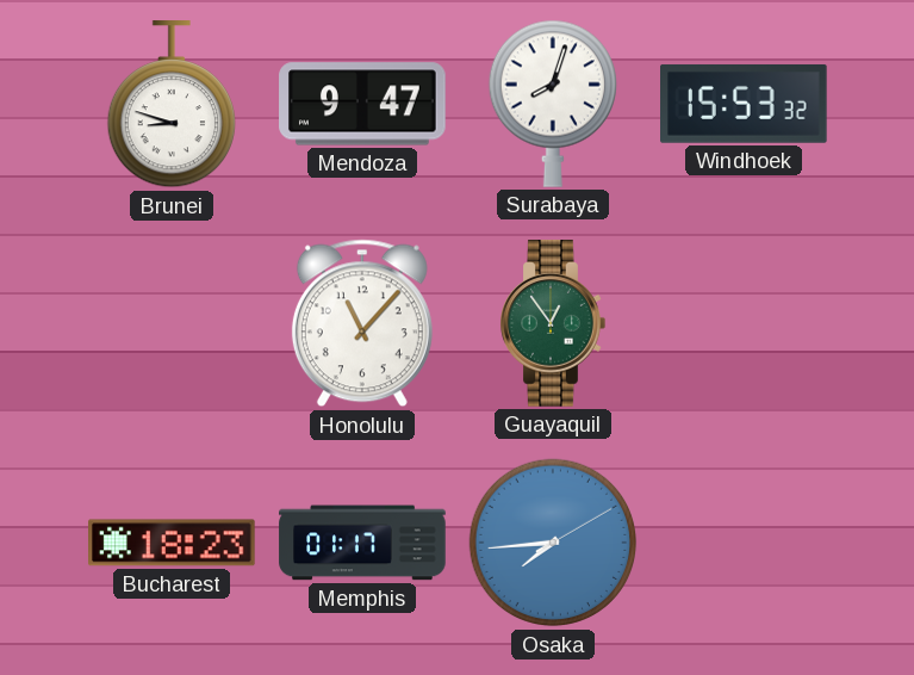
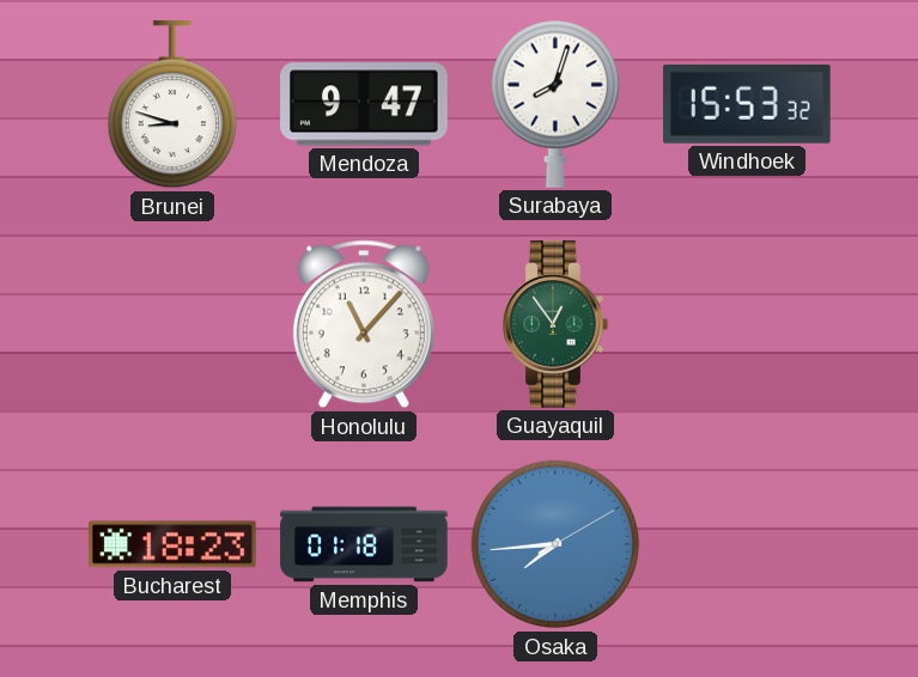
Memphis: 01:17 -> 01:18
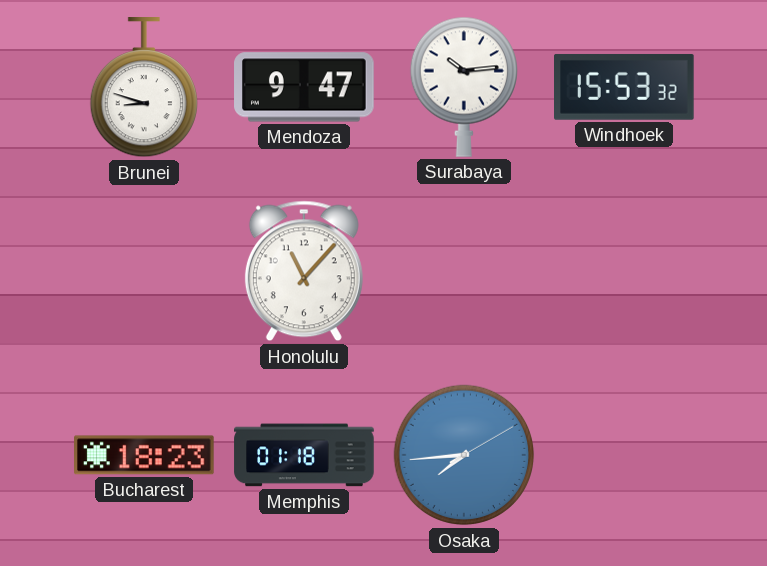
Surabaya: 8:03 -> 10:14
Guayaquil: 12:54 -> none
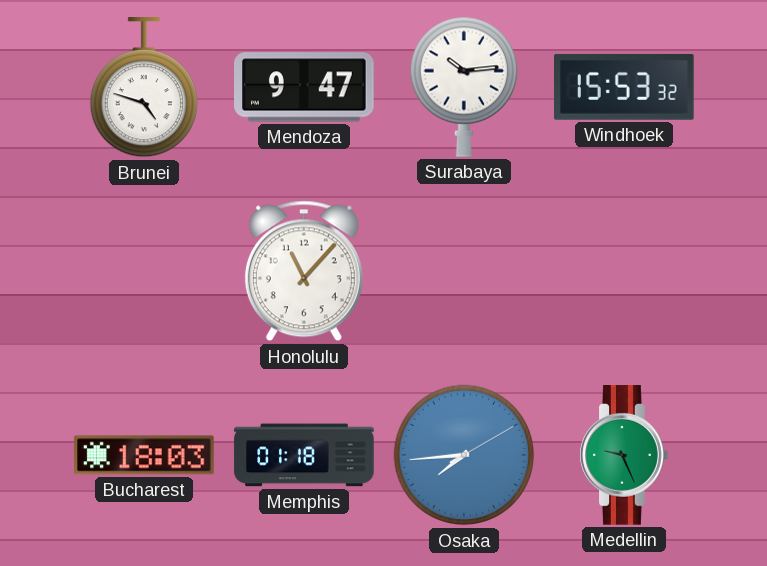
Brunei: 8:48 -> 4:48
Bucharest: 18:23 -> 18:03
Medellin: none -> 9:26
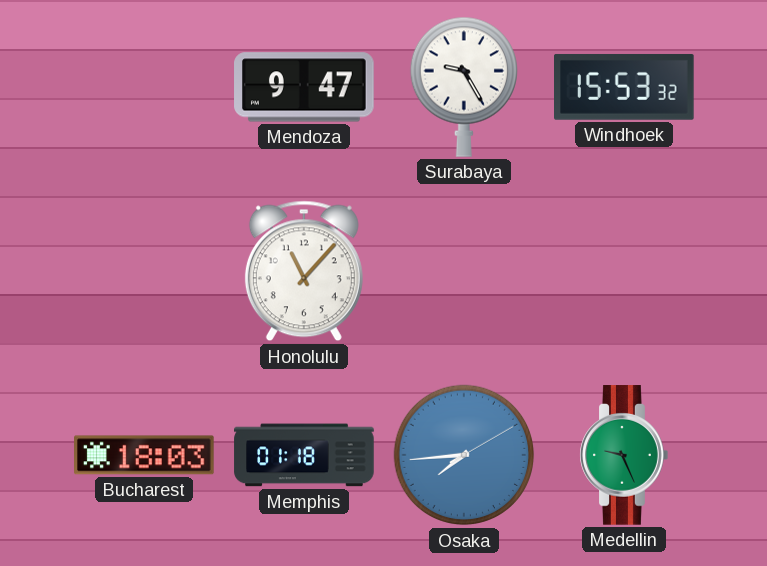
Brunei: 4:48 -> none
Surabaya: 10:14 -> 9:25
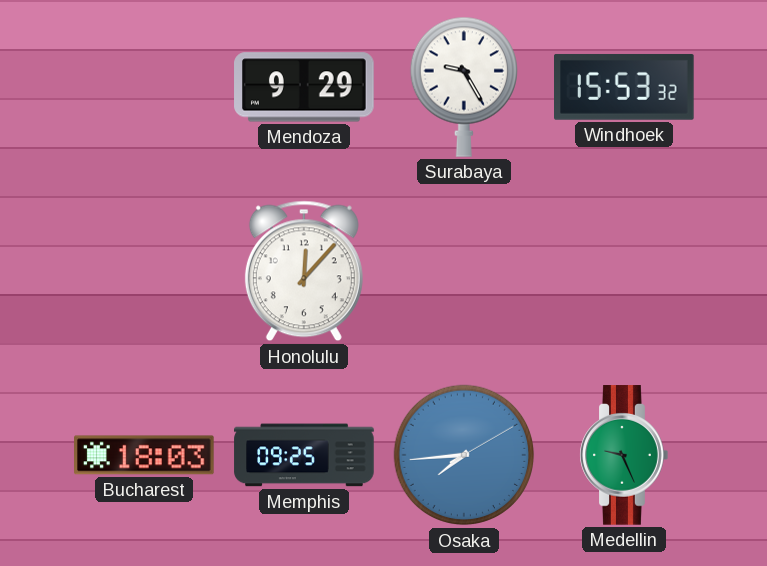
Mendoza: 9:47 -> 9:29
Honolulu: 11:07 -> 12:07
Memphis: 01:18 -> 09:25
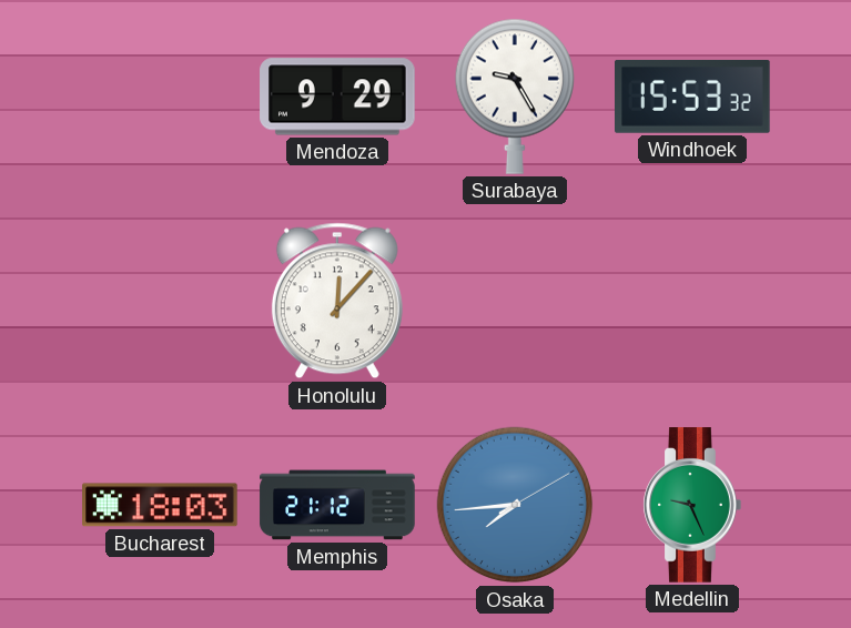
Memphis: 09:25 -> 21:12
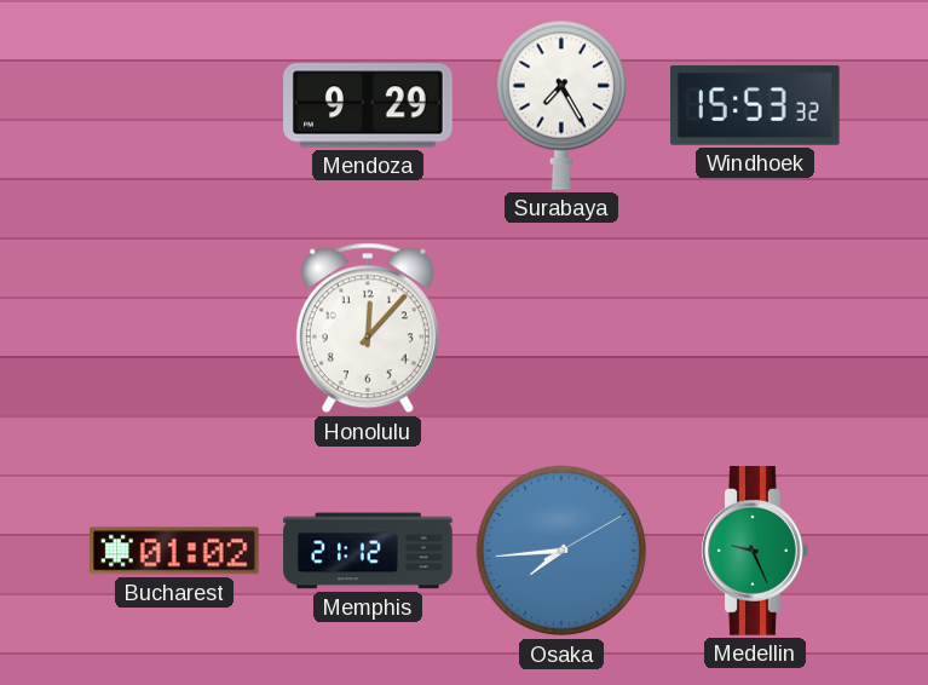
Surabaya: 9:25 -> 7:25
Bucharest: 18:03 -> 01:02
